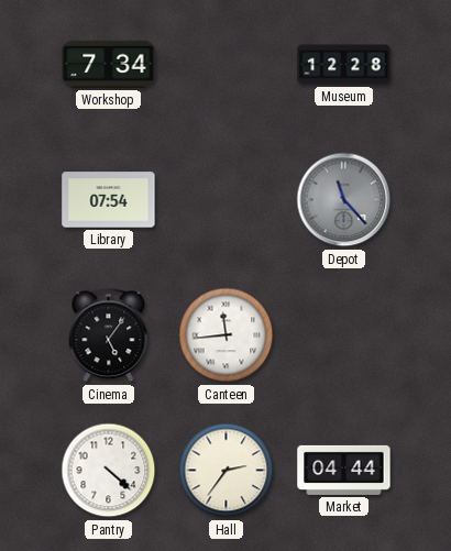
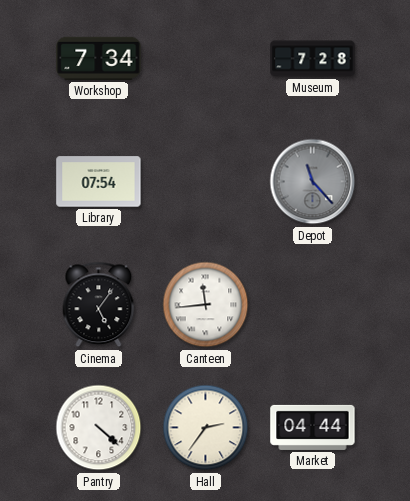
Museum: 12:28 -> 7:28
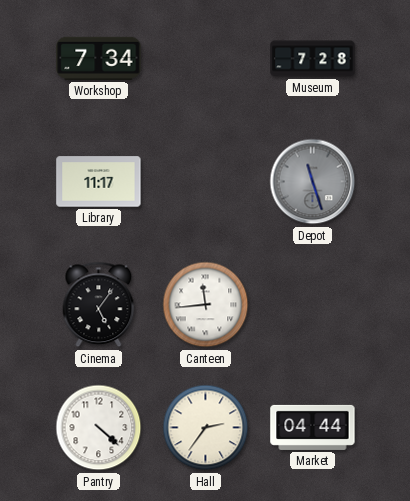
Library: 07:54 -> 11:17
Depot: 11:23 -> 11:27
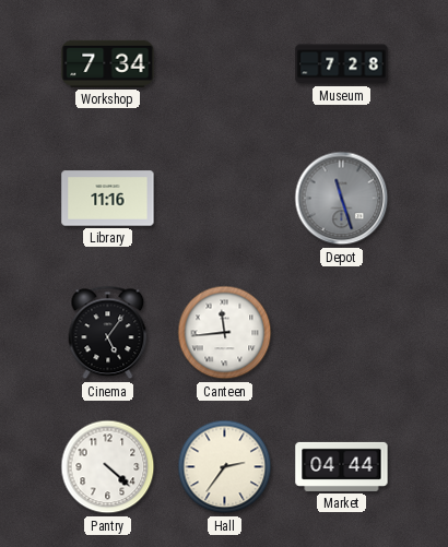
Library: 11:17 -> 11:16
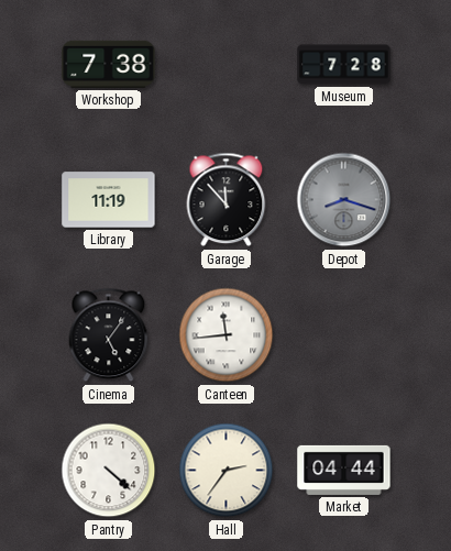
Workshop: 7:34 -> 7:38
Library: 11:16 -> 11:19
Garage: none -> 11:53
Depot: 11:27 -> 8:18
